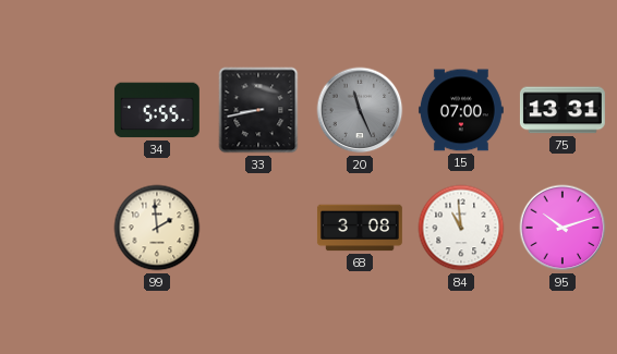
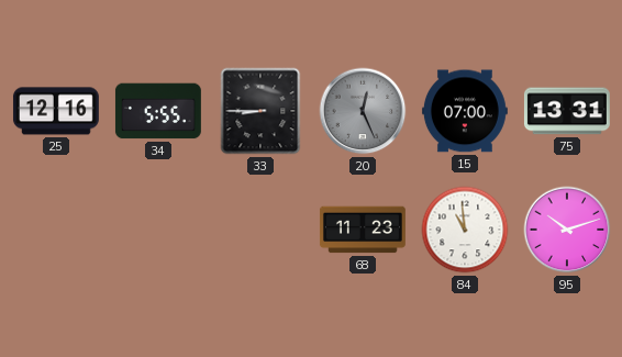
25: none -> 12:16
33: 8:43 -> 8:45
20: 11:26 -> 12:26
99: 1:59 -> none
68: 3:08 -> 11:23
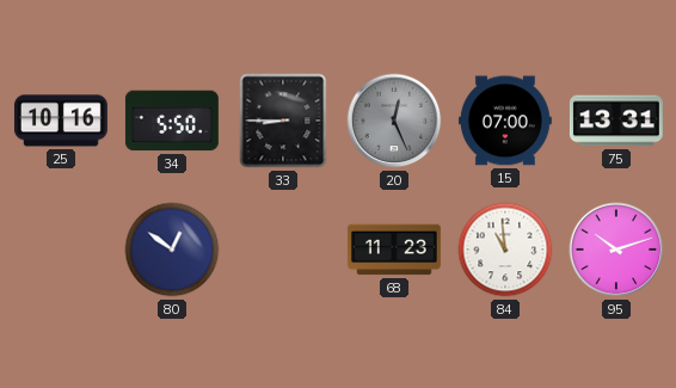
25: 12:16 -> 10:16
34: 5:55 -> 5:50
80: none -> 12:51
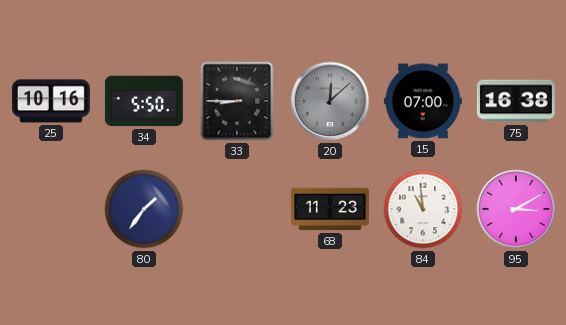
20: 12:26 -> 12:08
75: 13:31 -> 16:38
80: 12:51 -> 1:36
95: 10:12 -> 3:10
